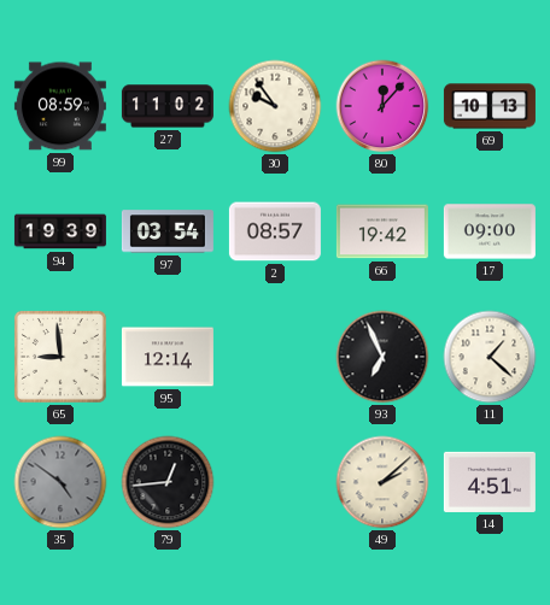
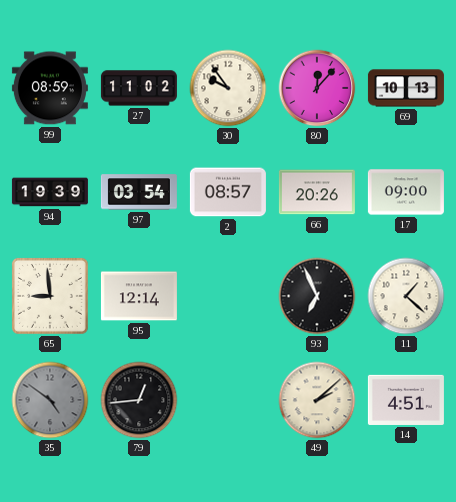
66: 19:42 -> 20:26
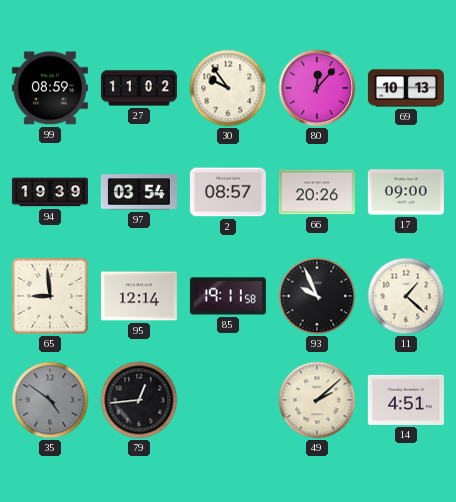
85: none -> 19:11
93: 6:56 -> 9:56
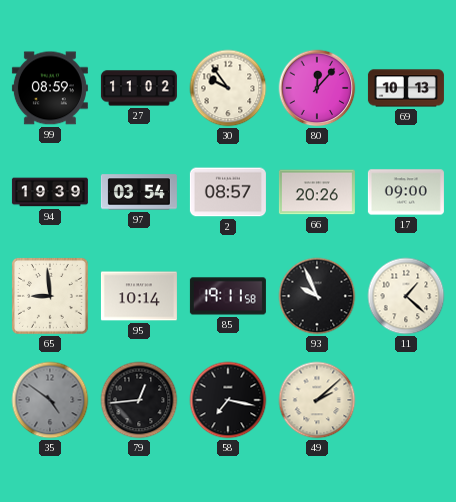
95: 12:14 -> 10:14
58: none -> 7:17
14: 4:51 -> none
